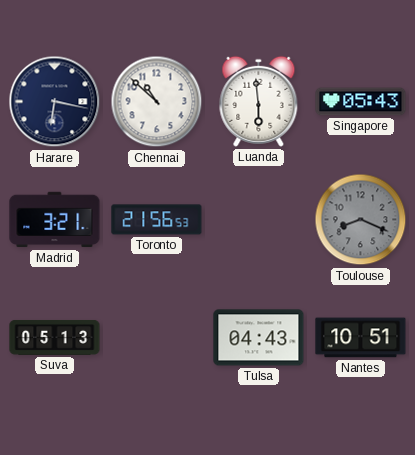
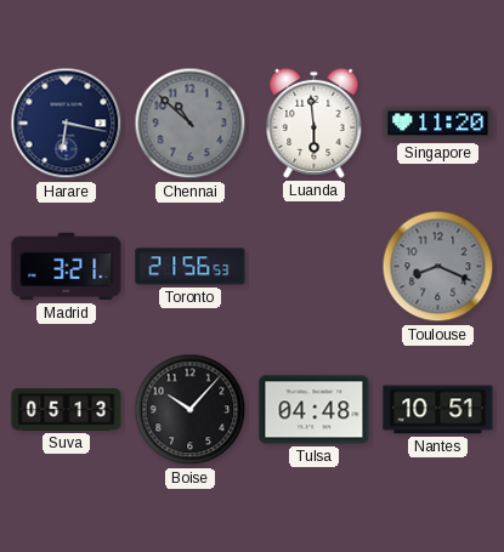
Chennai dial: white -> grey
Singapore: 05:43 -> 11:20
Boise: none -> 10:07
Tulsa: 04:43 -> 04:48
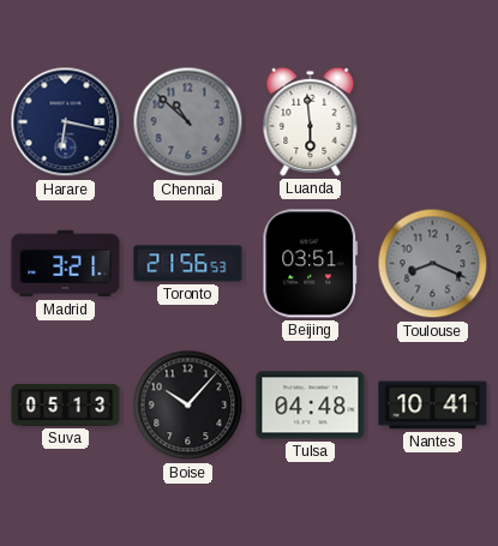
Singapore: 11:20 -> none
Beijing: none -> 03:51
Nantes: 10:51 -> 10:41
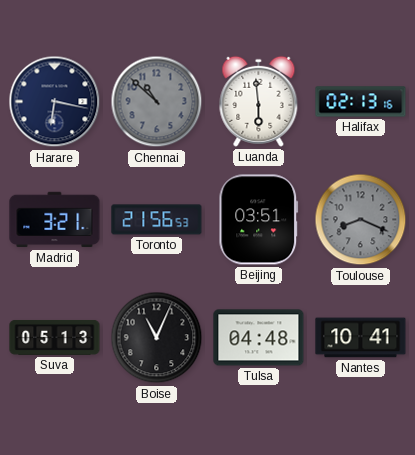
Halifax: none -> 02:13
Boise: 10:07 -> 11:04
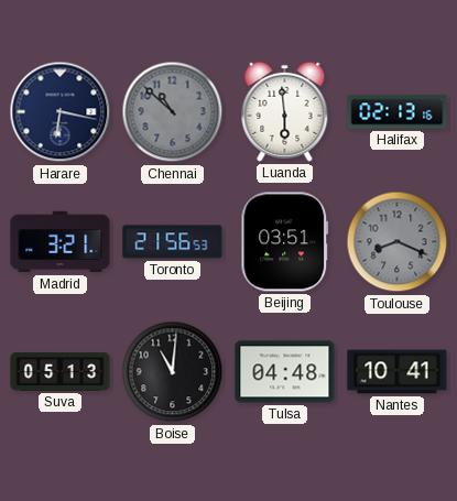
Boise: 11:04 -> 11:01
